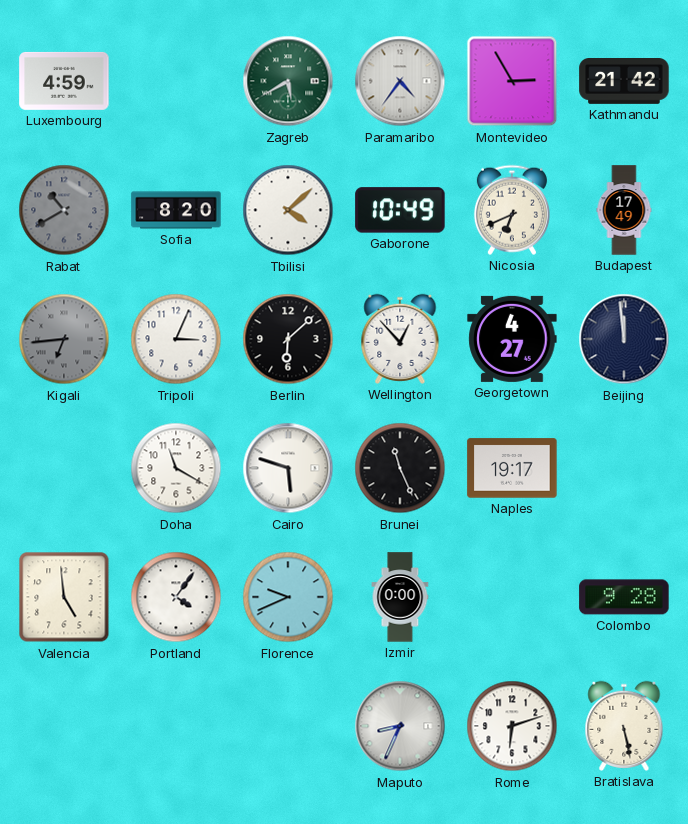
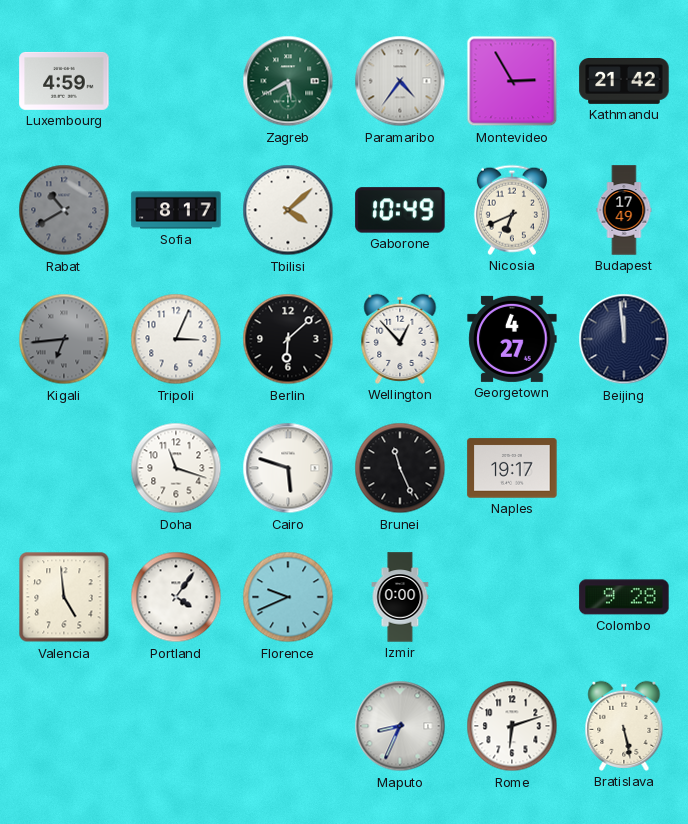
Sofia: 8:20 -> 8:17
Doha: 11:20 -> 11:18
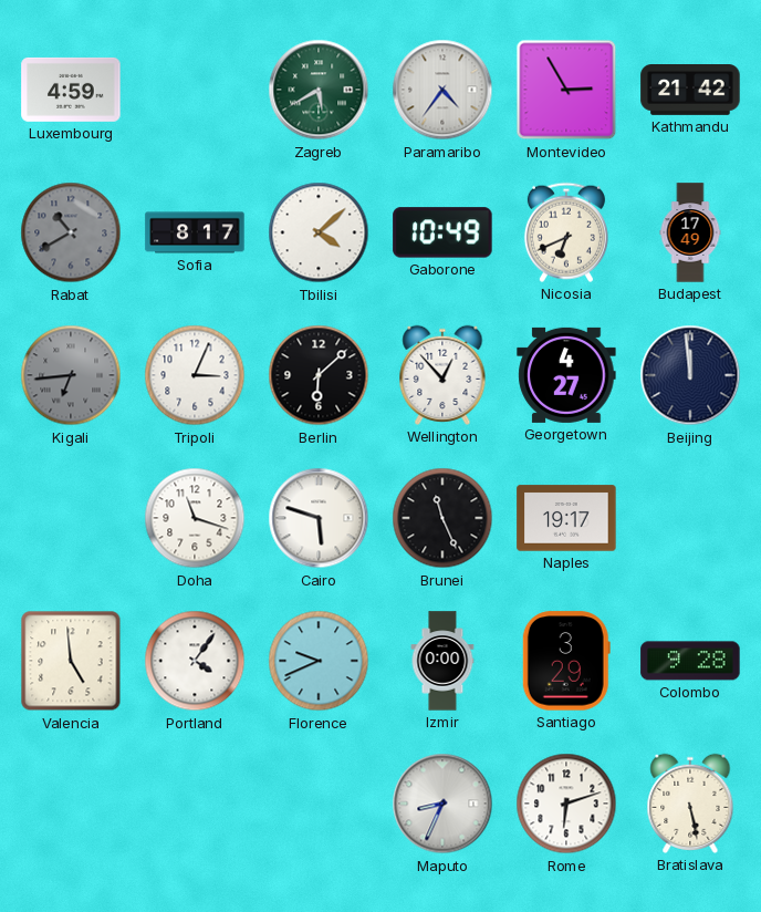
Santiago: none -> 3:29
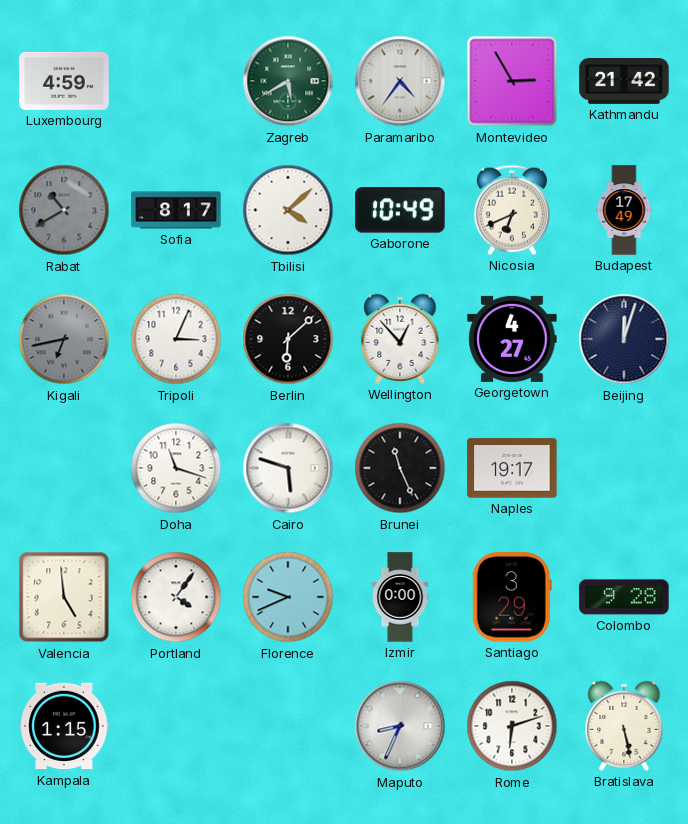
Kigali: 6:44 -> 6:43
Beijing: 11:59 -> 12:03
Kampala: none -> 1:15
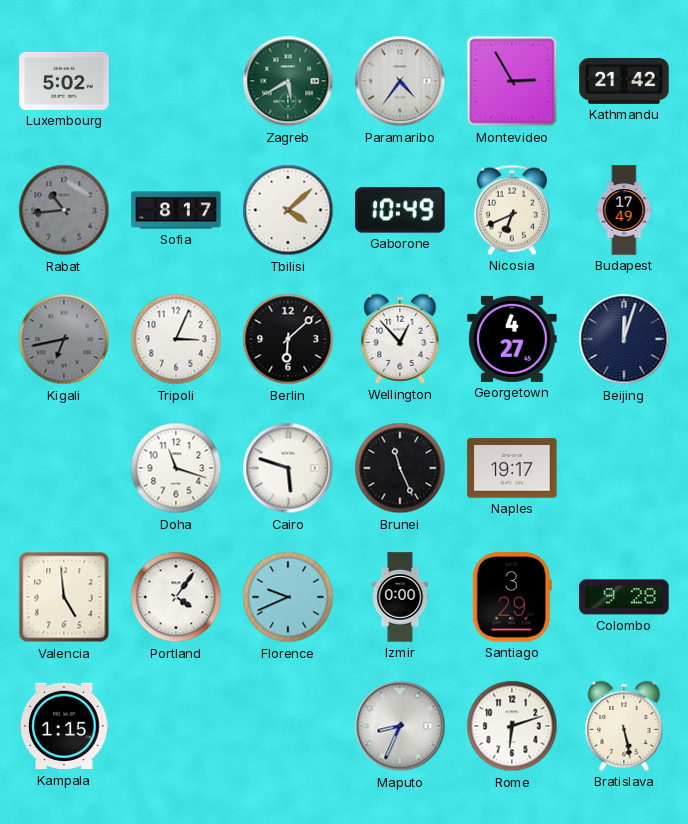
Luxembourg: 4:59 -> 5:02
Rabat: 10:40 -> 10:44
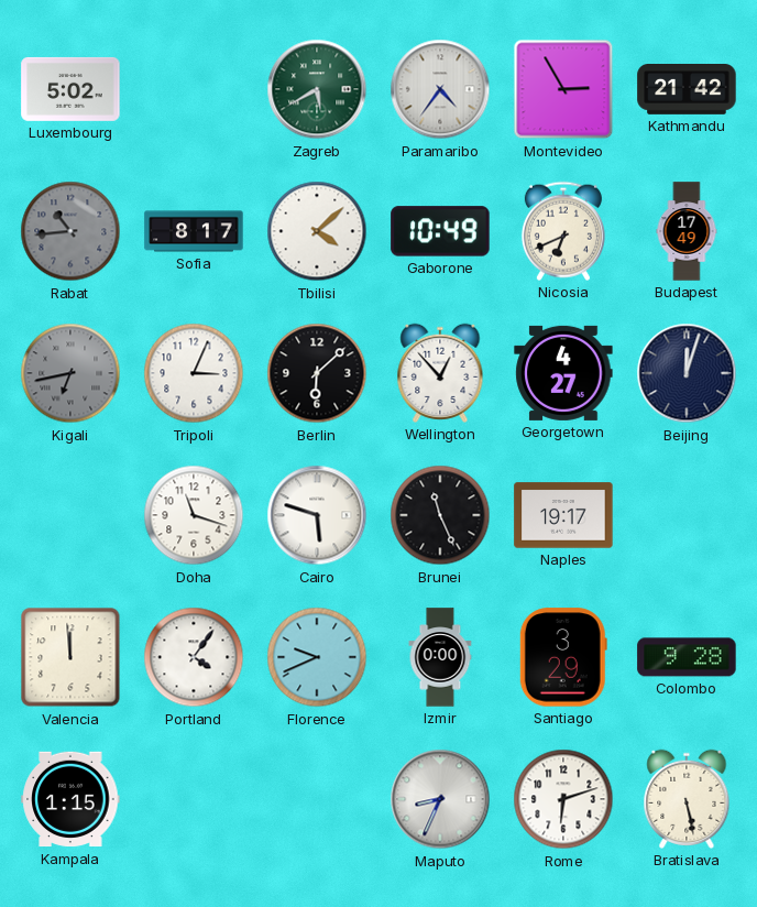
Valencia: 4:59 -> 11:59
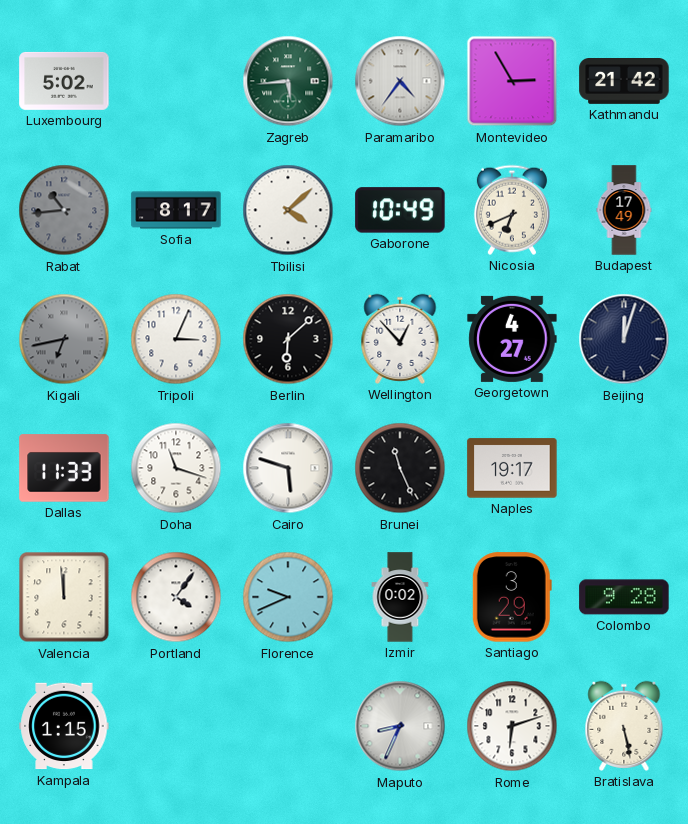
Zagreb: 5:40 -> 5:44
Dallas: none -> 11:33
Izmir: 0:00 -> 0:02
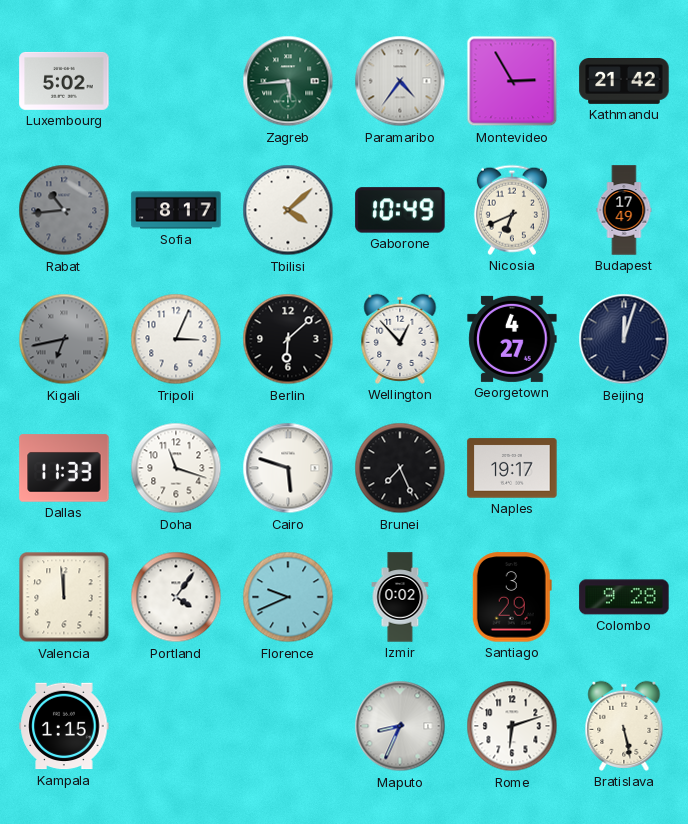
Brunei: 11:26 -> 7:26
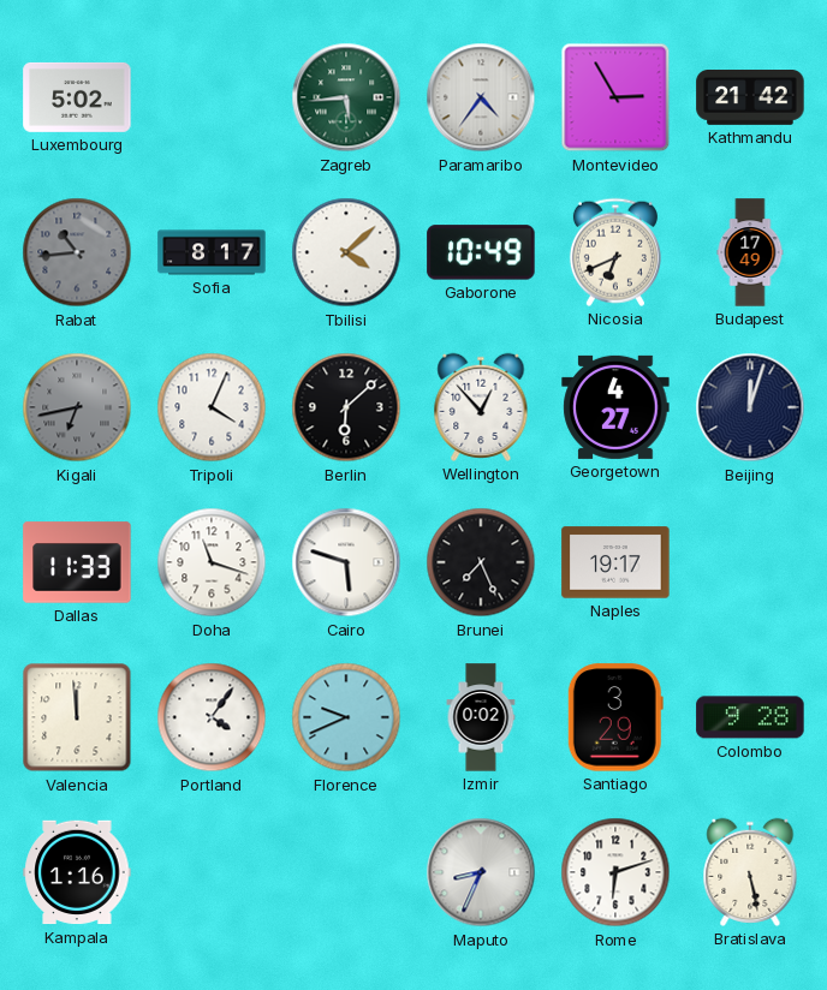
Tripoli: 3:04 -> 4:04
Kampala: 1:15 -> 1:16
